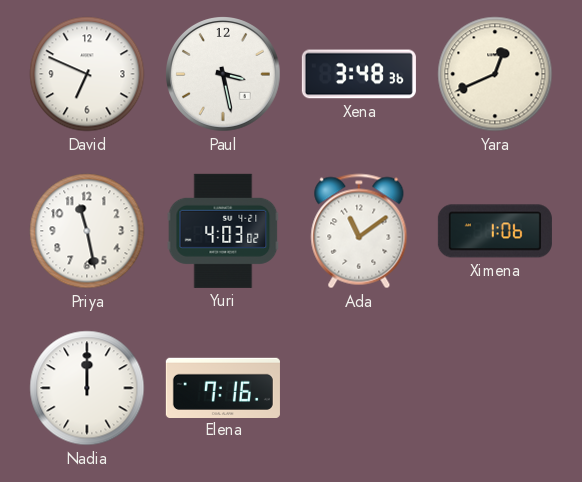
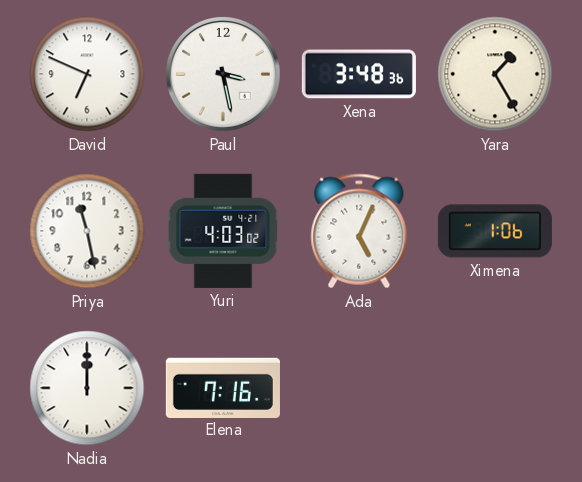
Yara: 12:41 -> 1:25
Ada: 11:09 -> 5:04
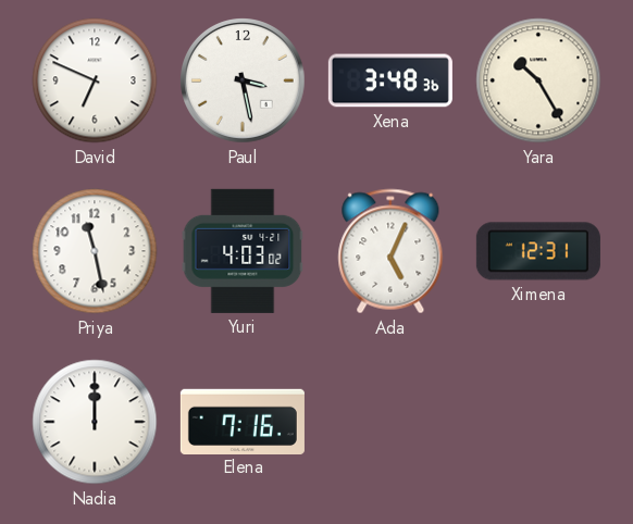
Yara: 1:25 -> 10:25
Ximena: 1:06 -> 12:31
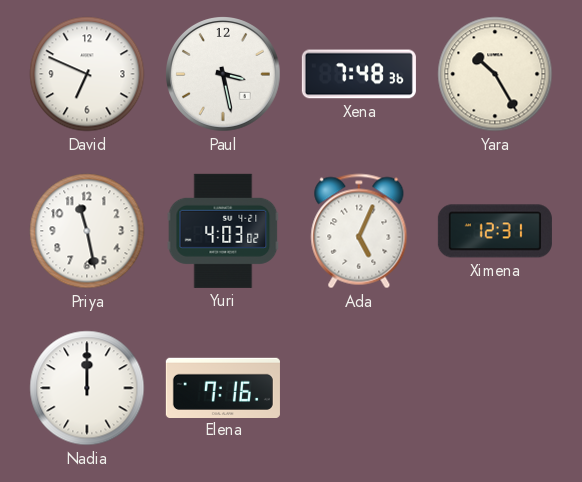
Xena: 3:48 -> 7:48
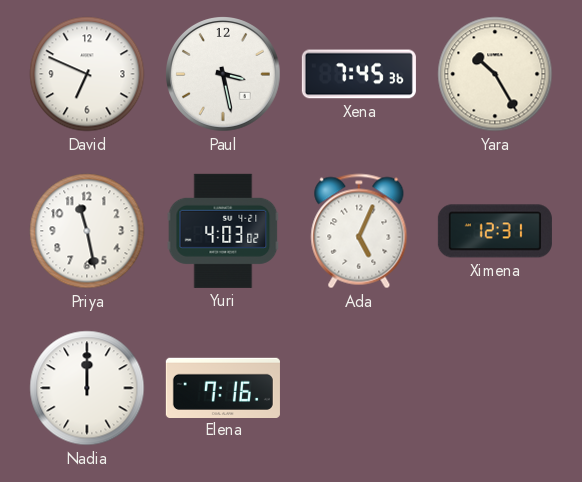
Xena: 7:48 -> 7:45
